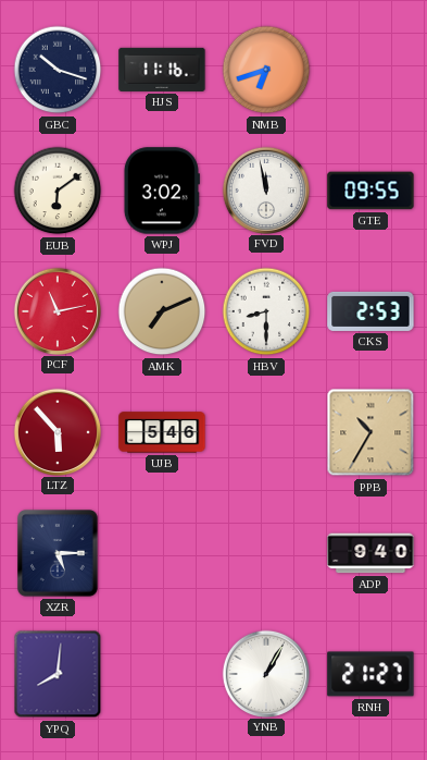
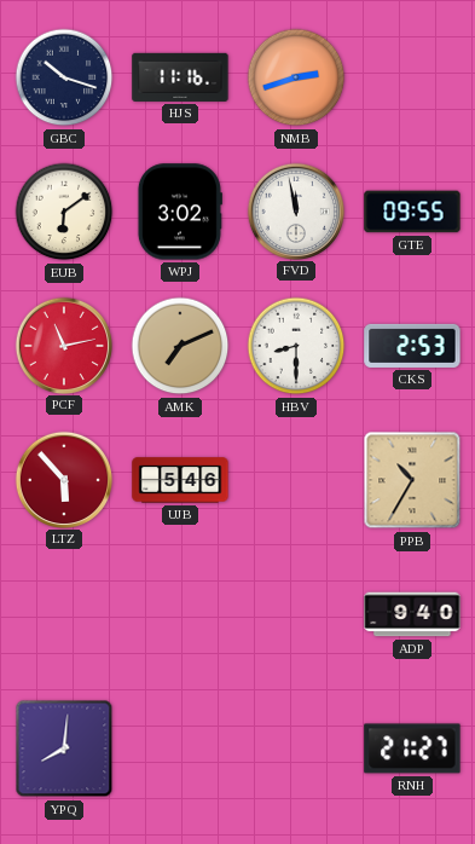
NMB: 6:42 -> 2:42
XZR: 5:15 -> none
YNB: 1:05 -> none
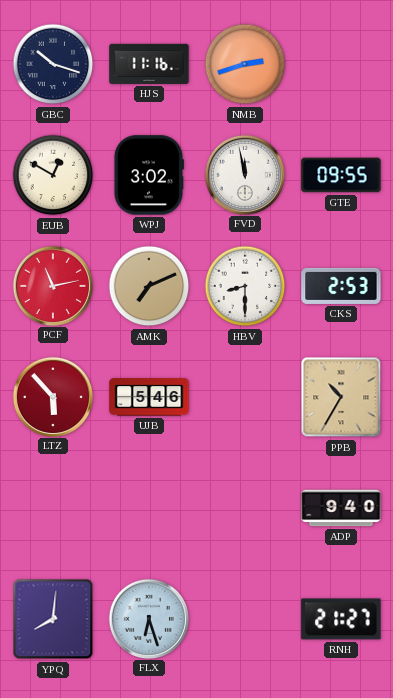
EUB: 6:09 -> 12:50
FLX: none -> 6:27
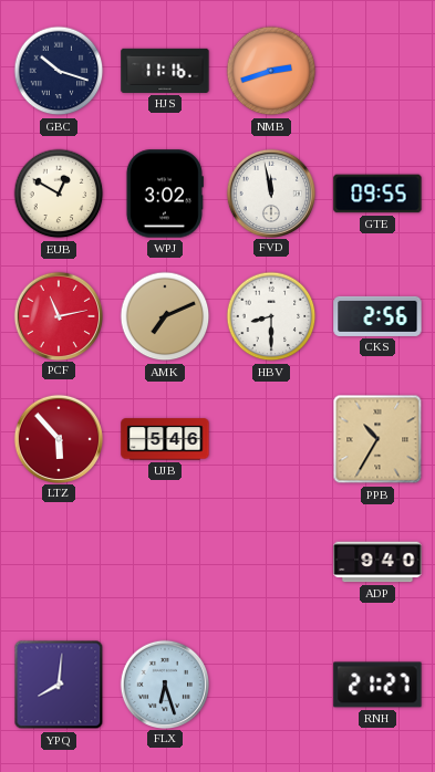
CKS: 2:53 -> 2:56
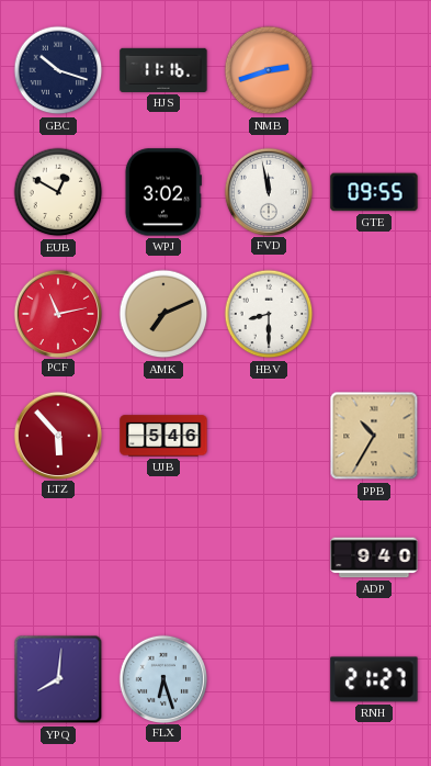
CKS: 2:56 -> none
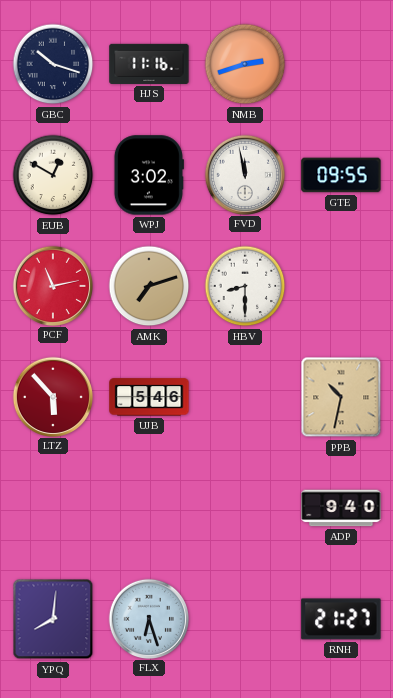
AMK: 7:11 -> 7:12
PPB: 10:35 -> 10:32
